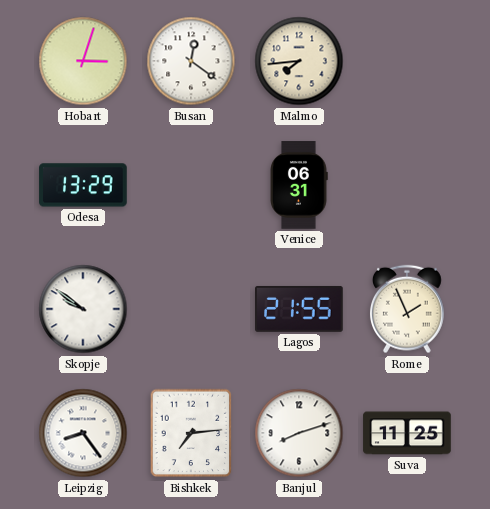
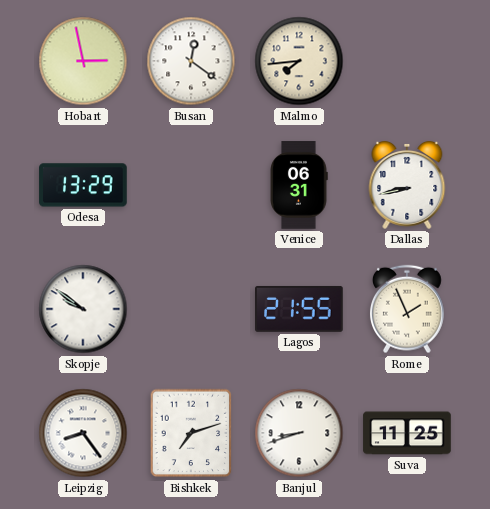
Hobart: 3:03 -> 2:58
Dallas: none -> 8:43
Bishkek: 7:14 -> 7:12
Banjul: 8:12 -> 8:42
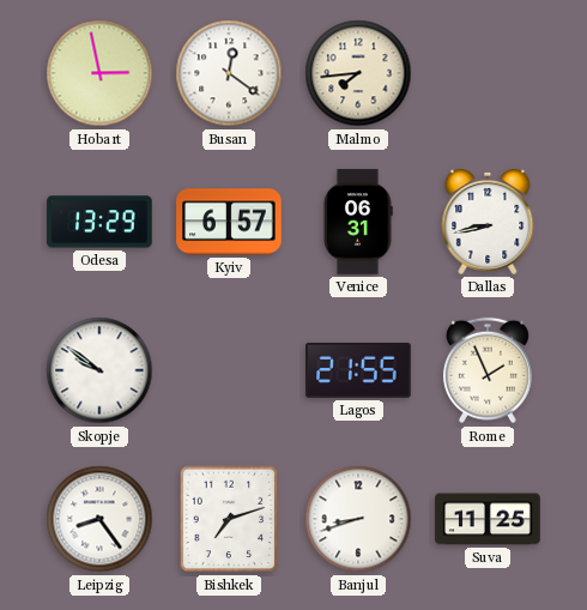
Kyiv: none -> 6:57
